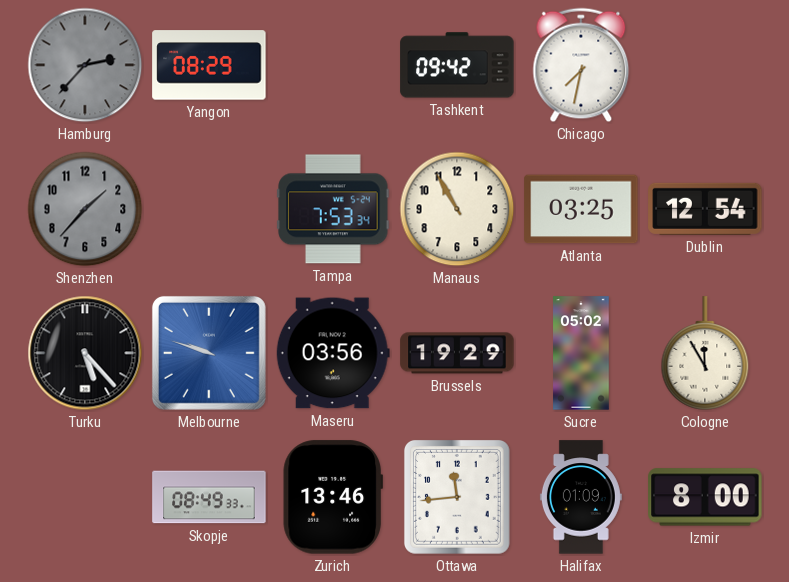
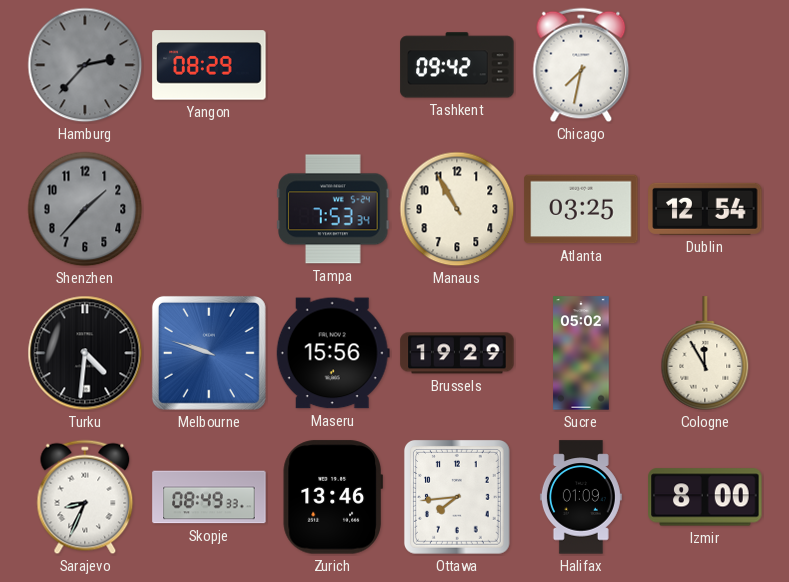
Turku: 5:23 -> 4:31
Maseru: 03:56 -> 15:56
Sarajevo: none -> 8:34
Ottawa: 11:44 -> 7:44
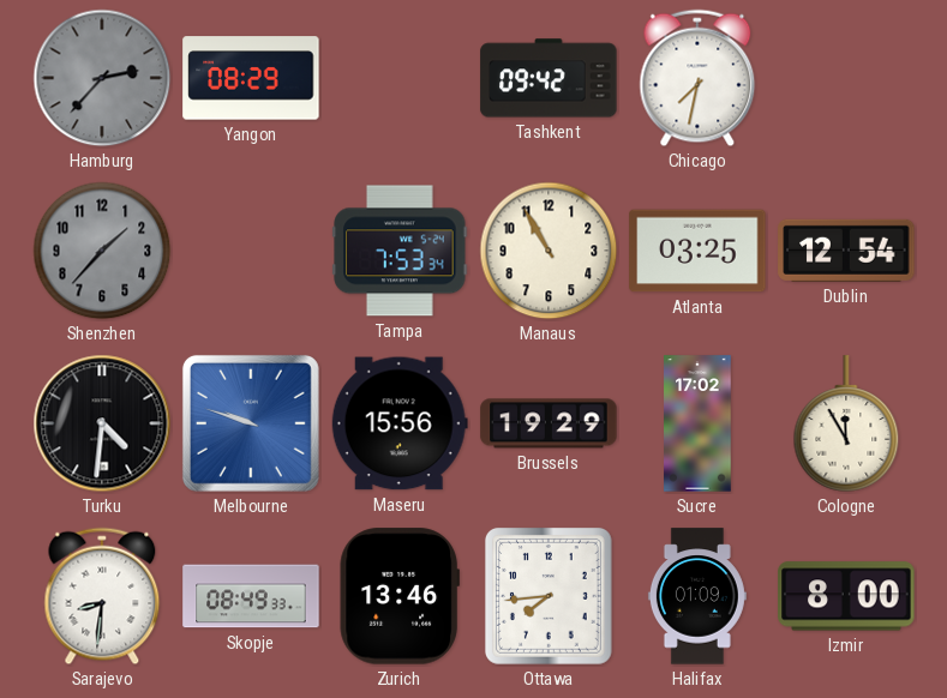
Sucre: 05:02 -> 17:02
Sarajevo: 8:34 -> 8:31
